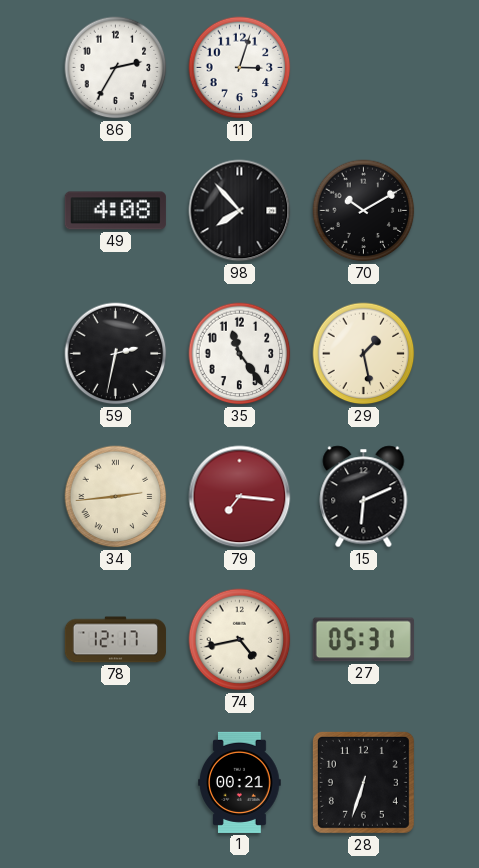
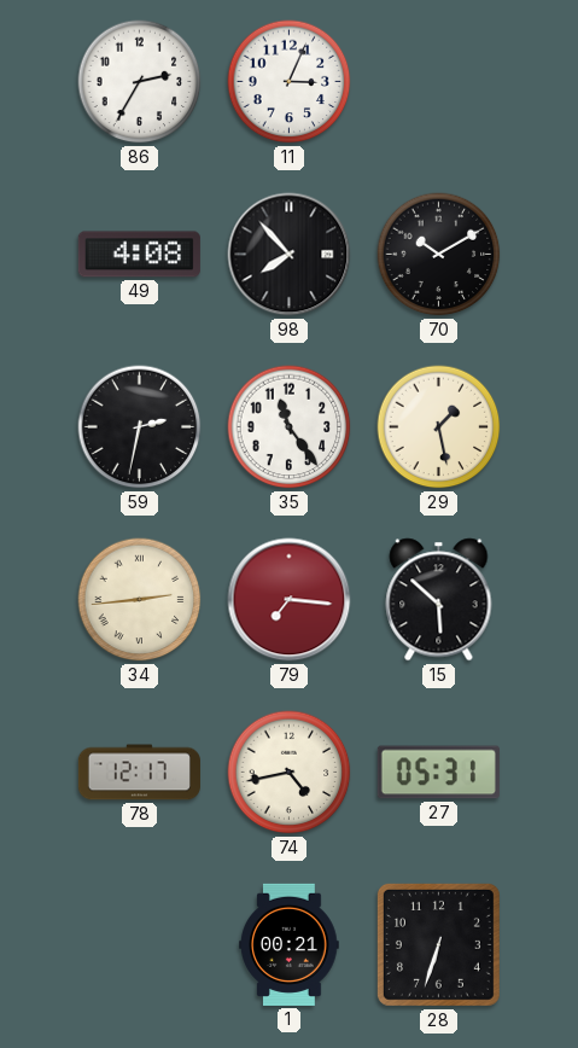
11: 3:03 -> 3:04
15: 6:11 -> 5:52
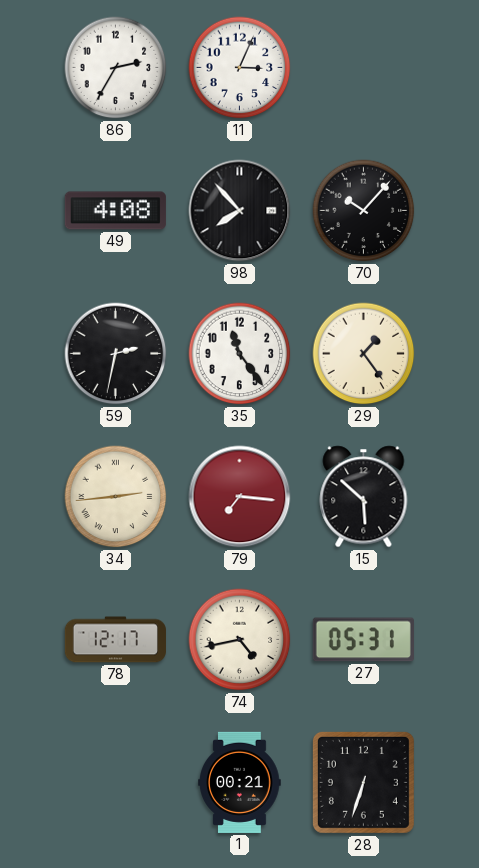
70: 10:10 -> 10:07
29: 1:28 -> 1:24
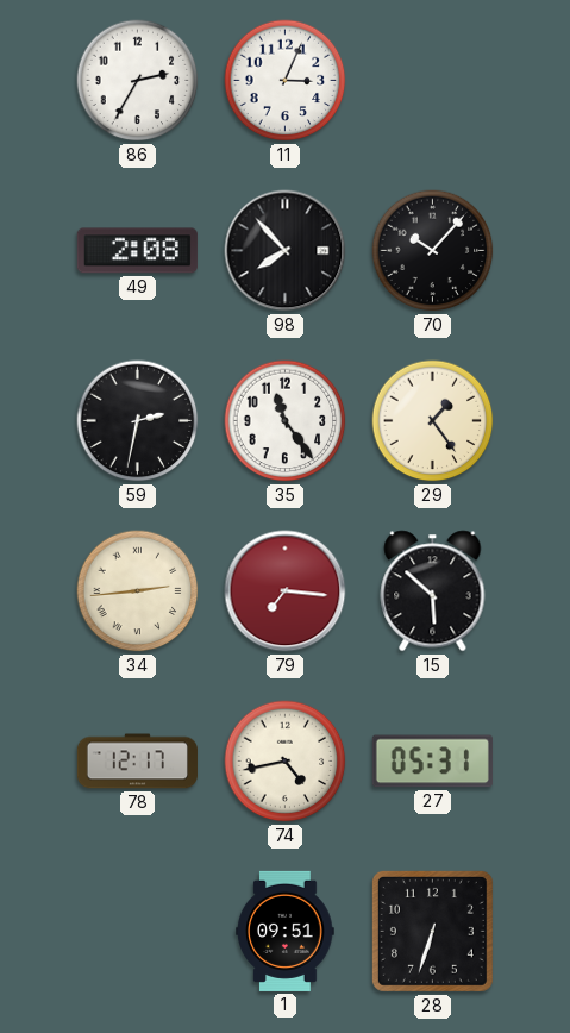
49: 4:08 -> 2:08
1: 00:21 -> 09:51
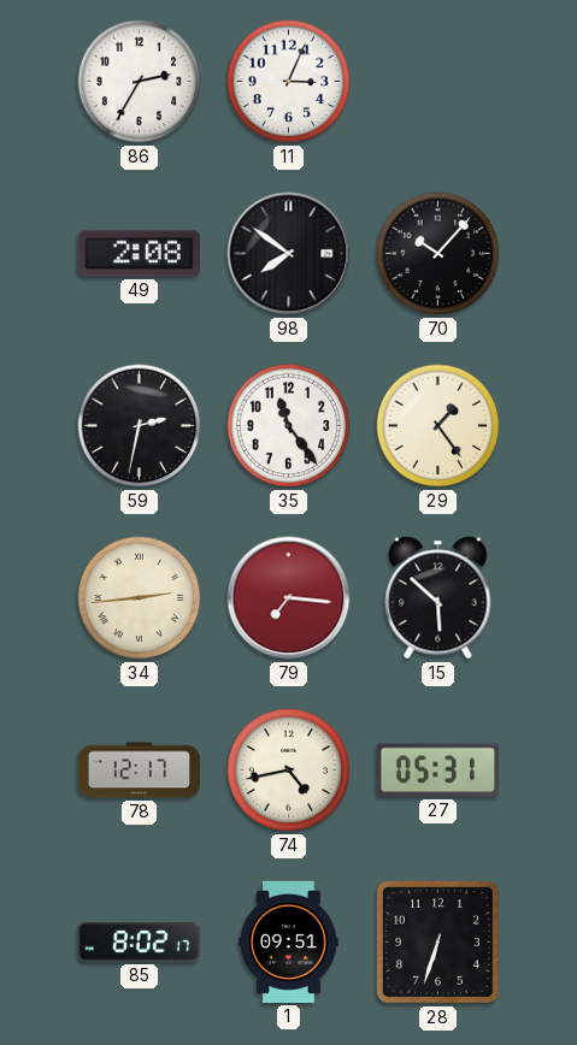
98: 7:53 -> 7:51
85: none -> 8:02
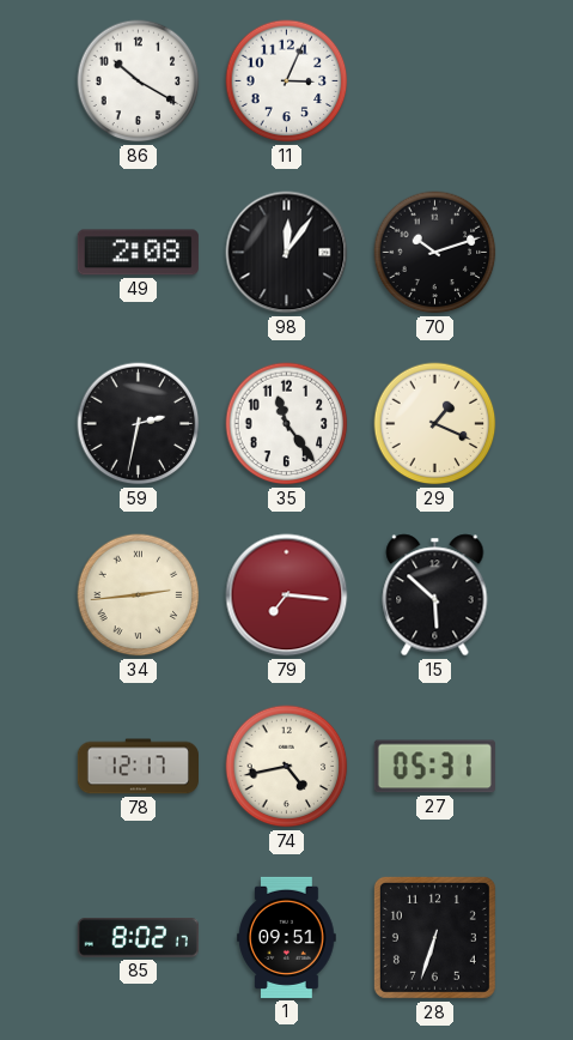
86: 2:35 -> 10:20
98: 7:51 -> 12:06
70: 10:07 -> 10:12
29: 1:24 -> 1:19
